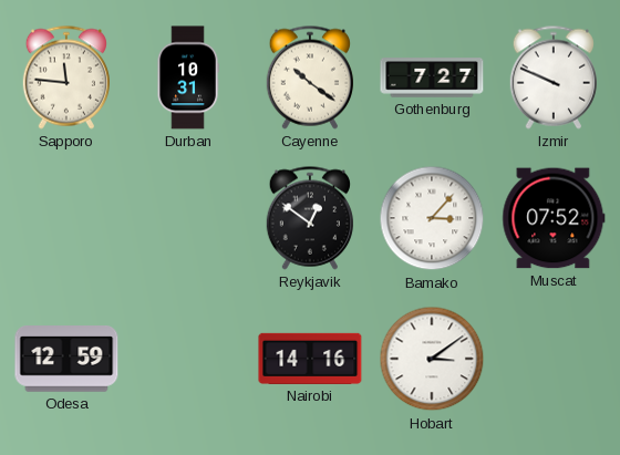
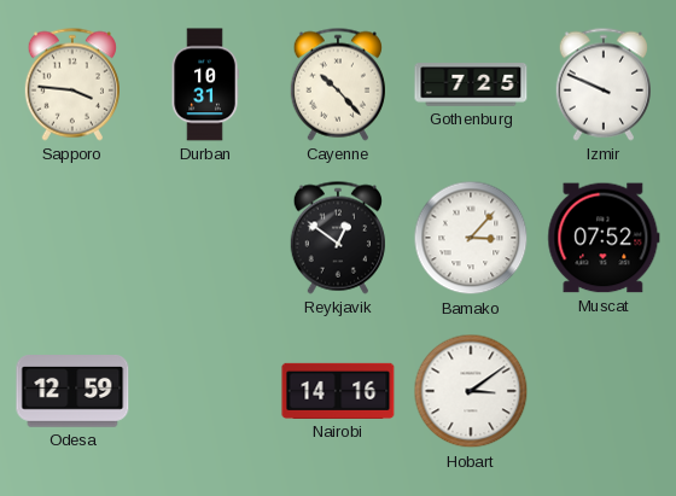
Sapporo: 11:46 -> 3:46
Cayenne: 10:21 -> 10:23
Gothenburg: 7:27 -> 7:25
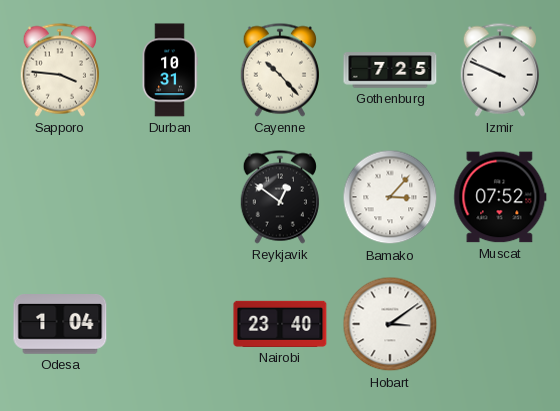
Odesa: 12:59 -> 1:04
Nairobi: 14:16 -> 23:40
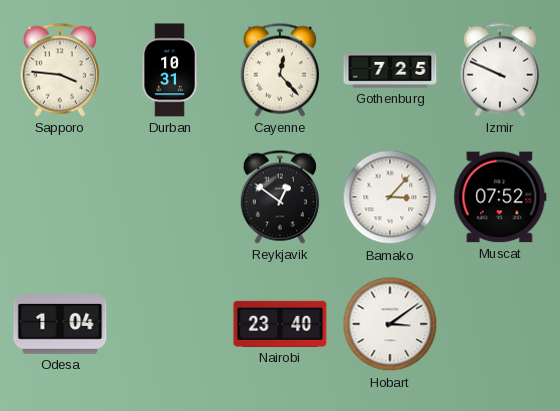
Cayenne: 10:23 -> 12:23
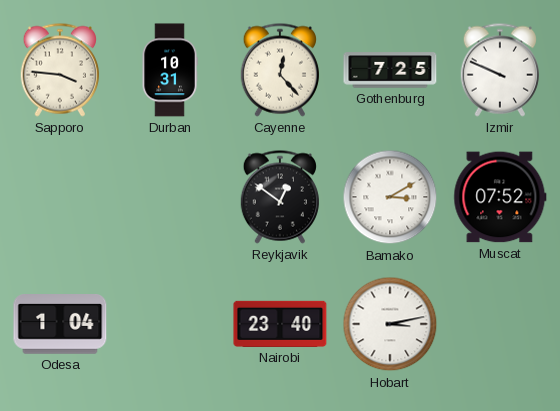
Bamako: 3:07 -> 3:10
Hobart: 3:09 -> 3:13
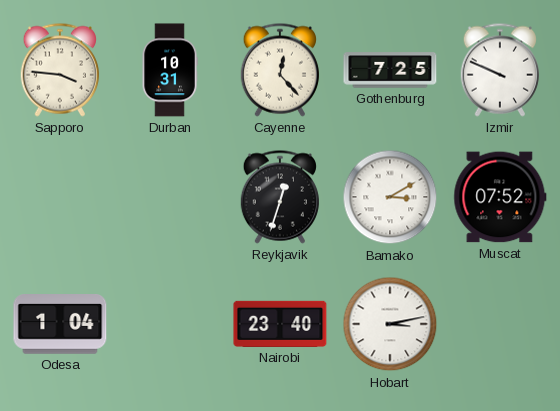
Reykjavik: 12:51 -> 12:33
